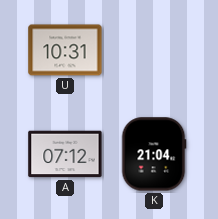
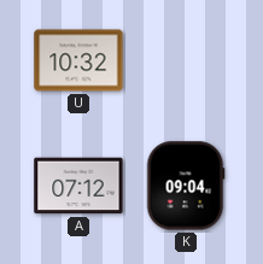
U: 10:31 -> 10:32
K: 21:04 -> 09:04
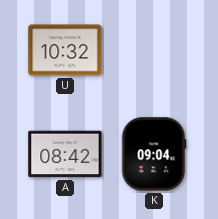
A: 07:12 -> 08:42
